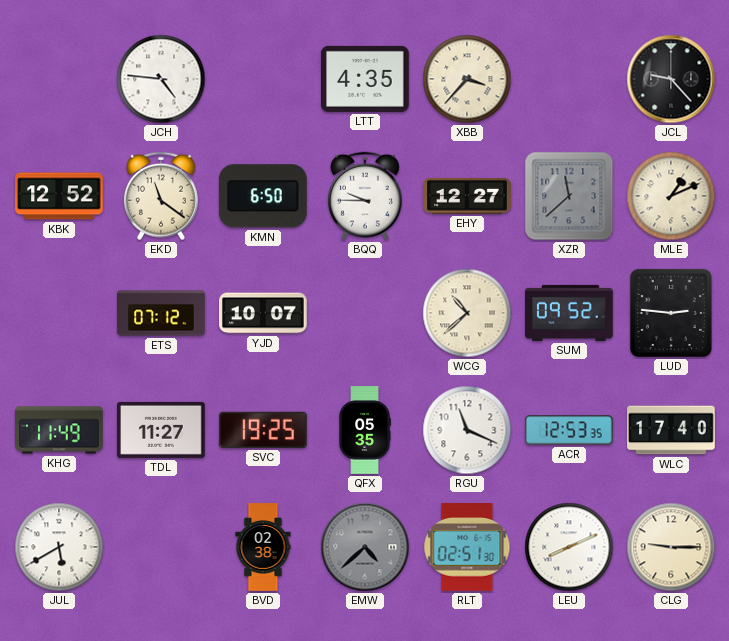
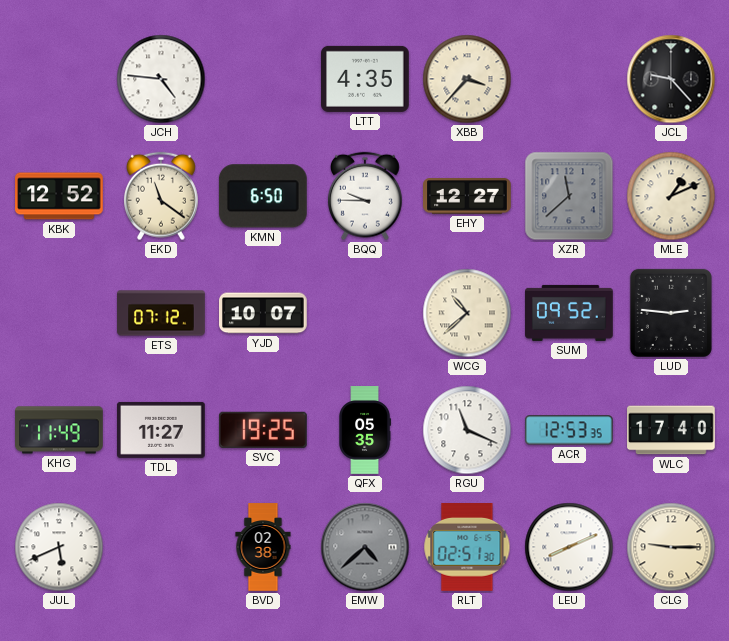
JUL: 5:40 -> 5:41
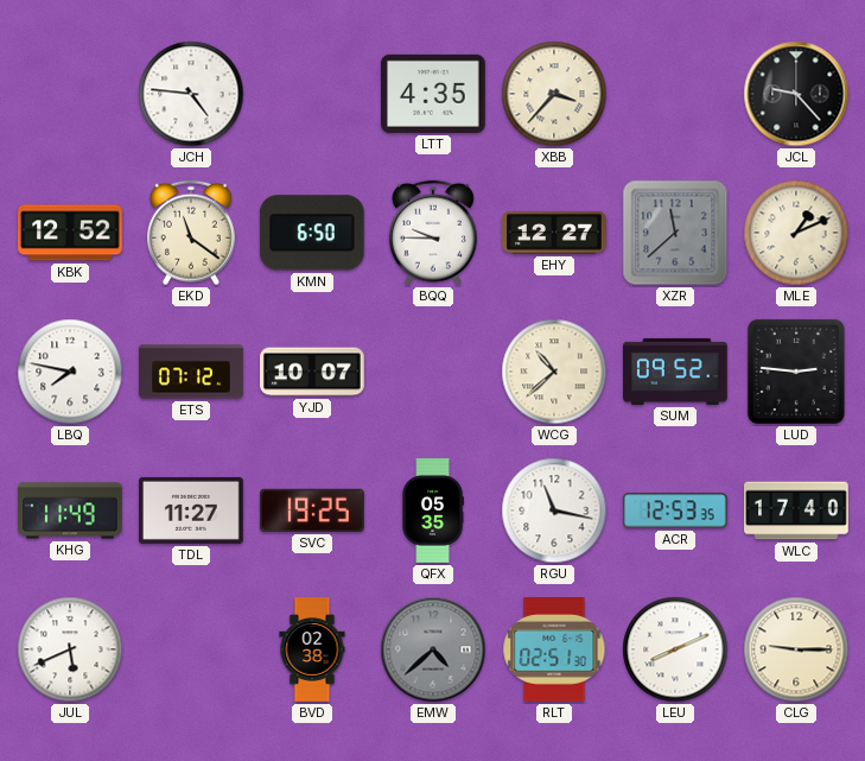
LBQ: none -> 7:47
RGU: 11:19 -> 11:17
